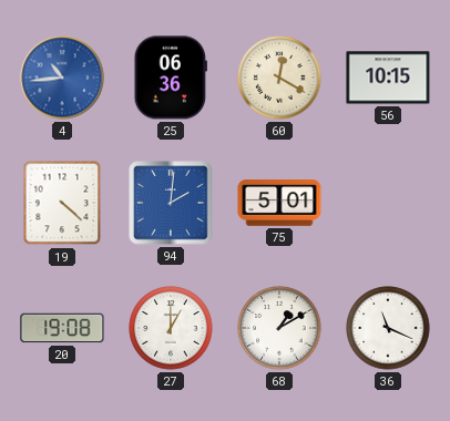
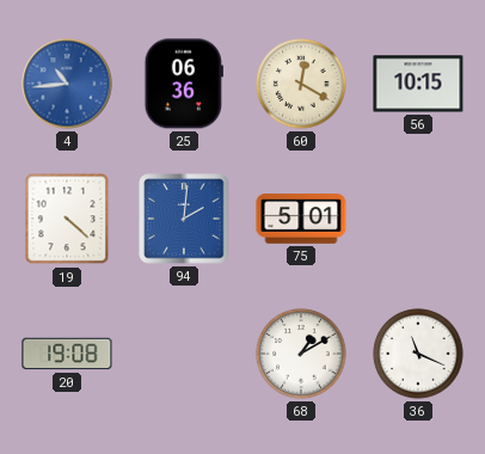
27: 1:00 -> none
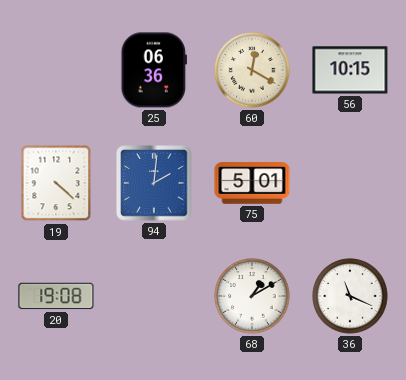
4: 10:44 -> none
